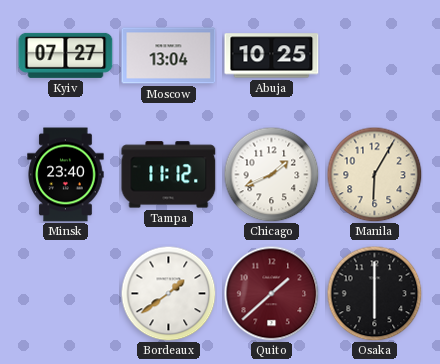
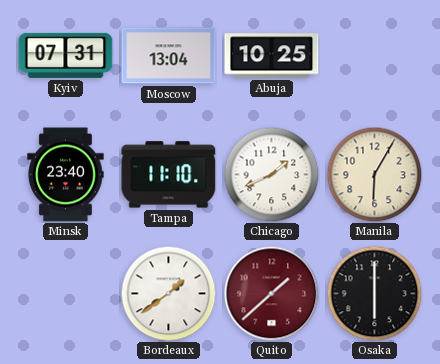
Kyiv: 07:27 -> 07:31
Tampa: 11:12 -> 11:10
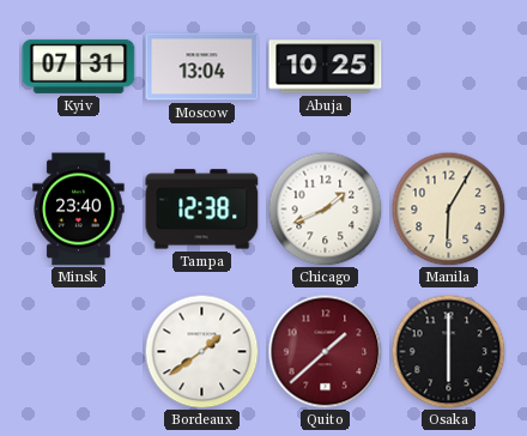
Tampa: 11:10 -> 12:38
